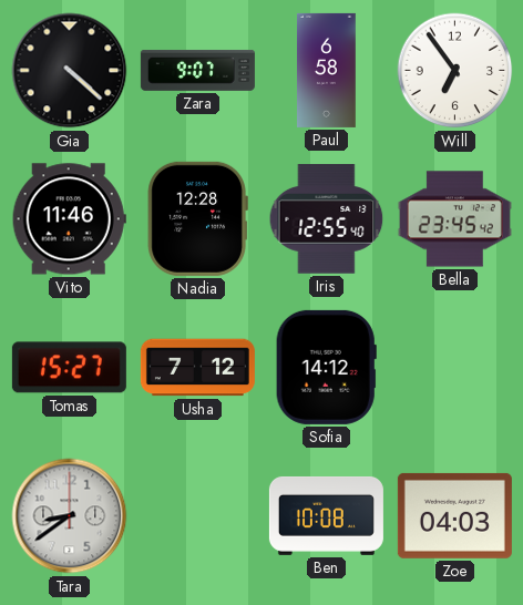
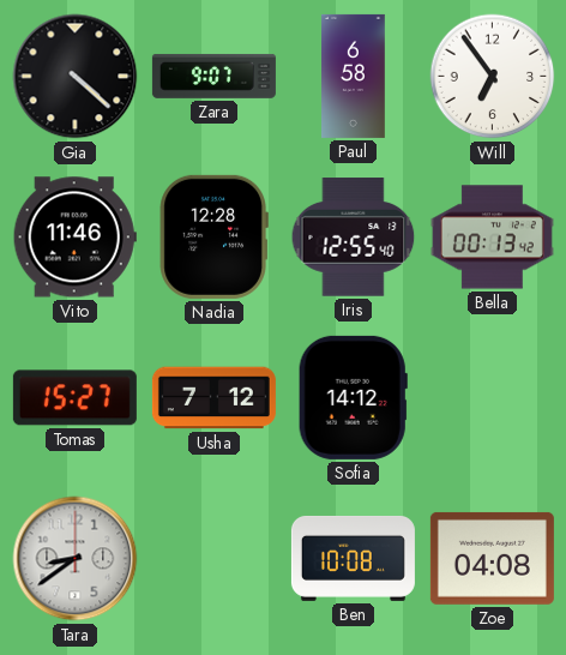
Bella: 23:45 -> 00:13
Zoe: 04:03 -> 04:08
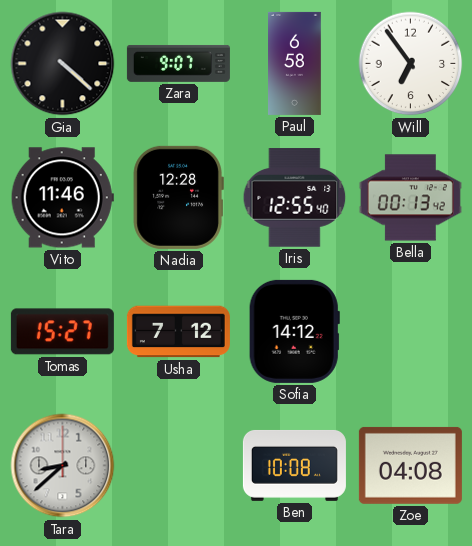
Tara: 8:39 -> 8:38
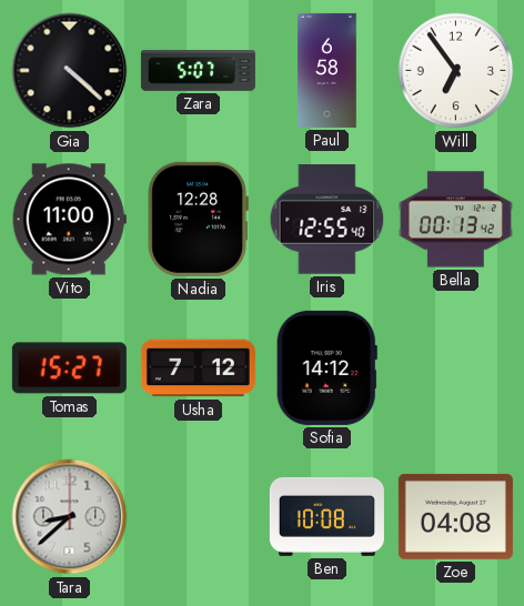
Zara: 9:07 -> 5:07
Vito: 11:46 -> 11:00
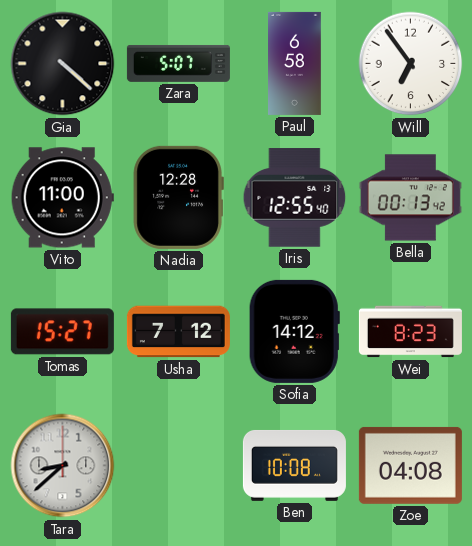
Wei: none -> 8:23
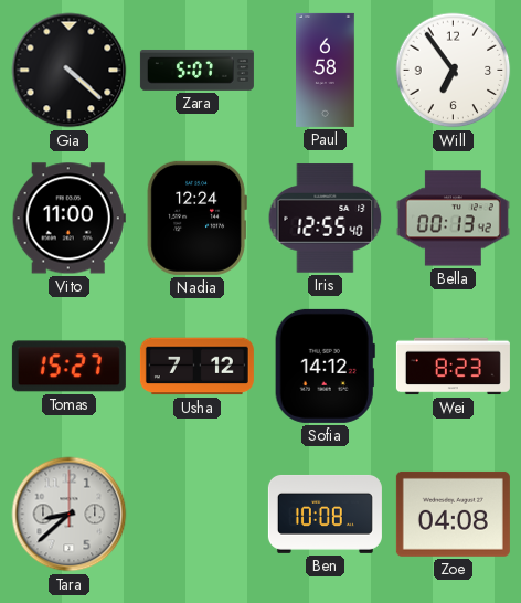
Nadia: 12:28 -> 12:24
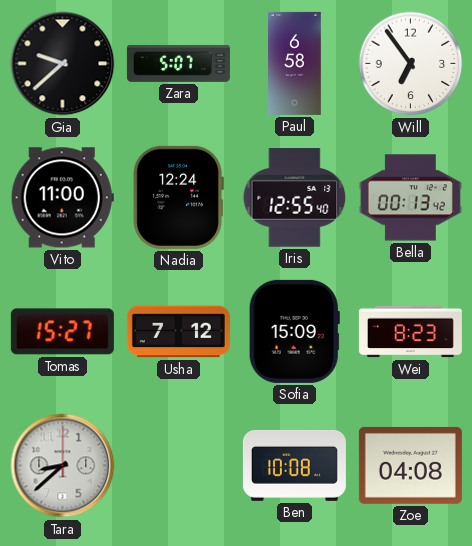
Gia: 4:22 -> 9:38
Sofia: 14:12 -> 15:09
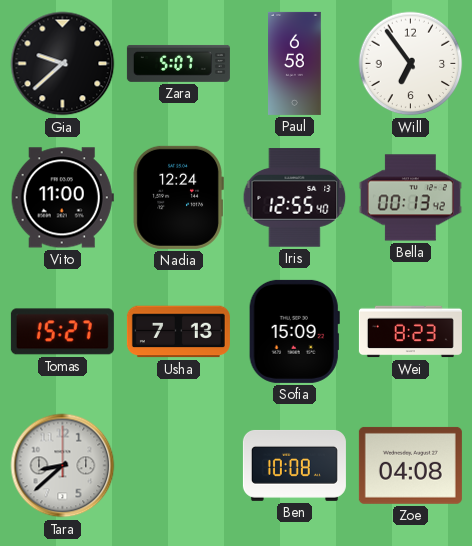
Usha: 7:12 -> 7:13
